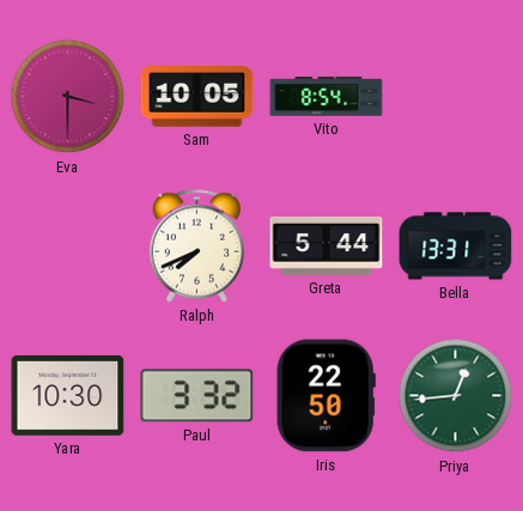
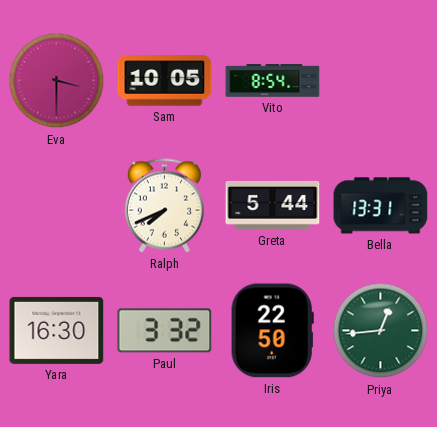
Yara: 10:30 -> 16:30
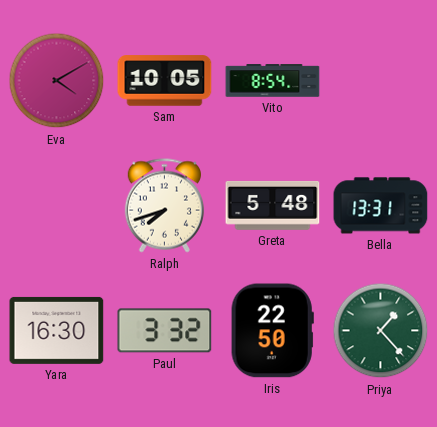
Eva: 3:30 -> 4:10
Ralph: 7:41 -> 7:42
Greta: 5:44 -> 5:48
Priya: 12:44 -> 1:23
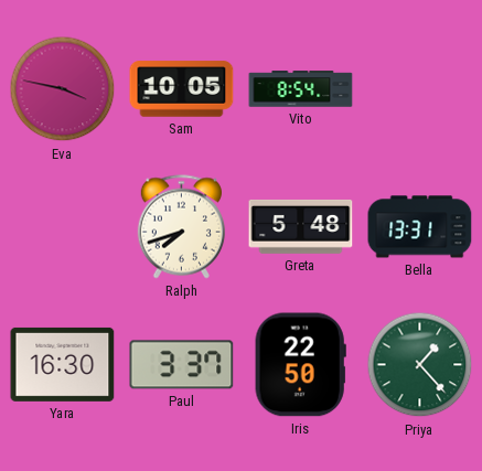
Eva: 4:10 -> 3:47
Paul: 3:32 -> 3:37
